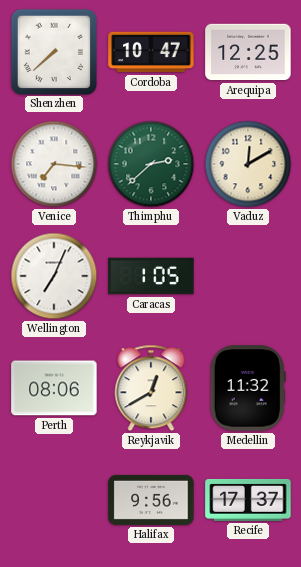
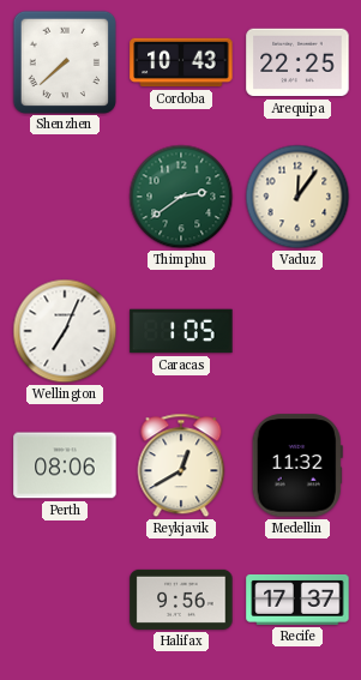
Cordoba: 10:47 -> 10:43
Arequipa: 12:25 -> 22:25
Venice: 7:16 -> none
Thimphu: 2:38 -> 2:39
Vaduz: 12:10 -> 12:06
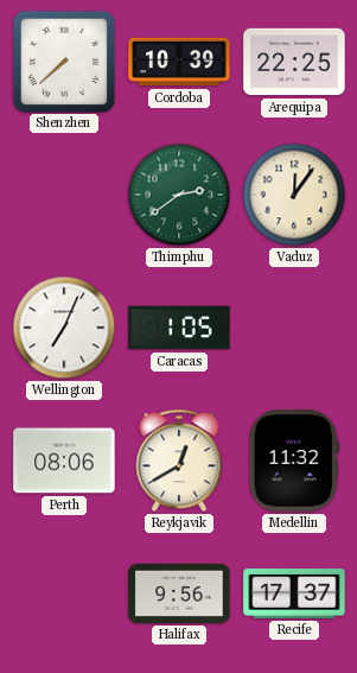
Cordoba: 10:43 -> 10:39
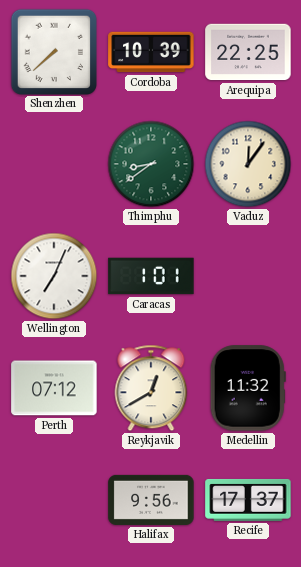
Thimphu: 2:39 -> 8:39
Caracas: 1:05 -> 1:01
Perth: 08:06 -> 07:12
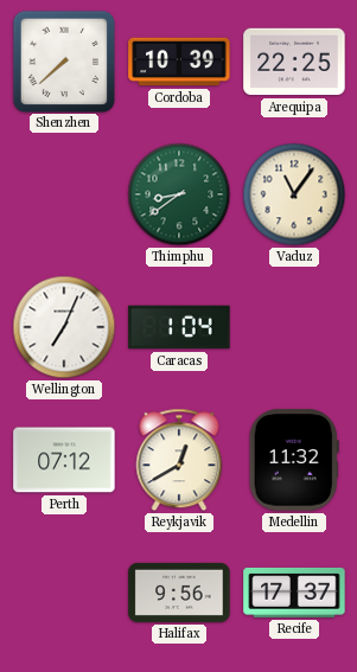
Vaduz: 12:06 -> 11:06
Caracas: 1:01 -> 1:04
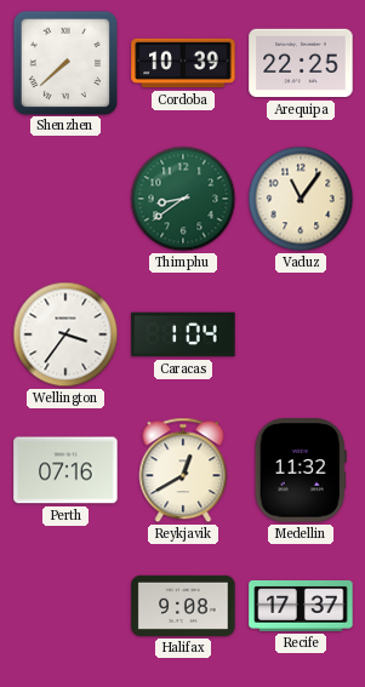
Wellington: 7:04 -> 3:36
Perth: 07:12 -> 07:16
Halifax: 9:56 -> 9:08
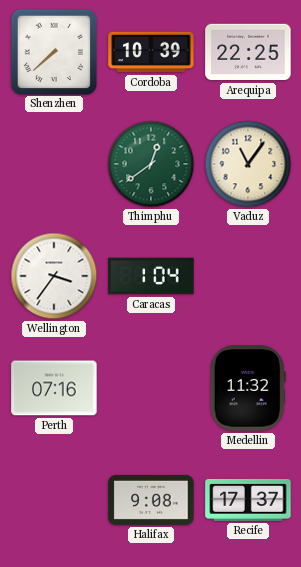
Thimphu: 8:39 -> 12:39
Reykjavik: 12:40 -> none
